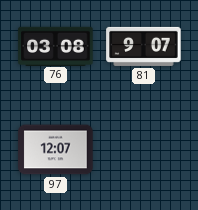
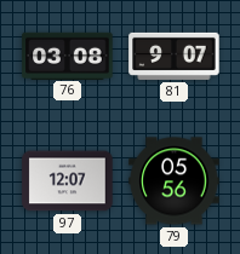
79: none -> 05:56
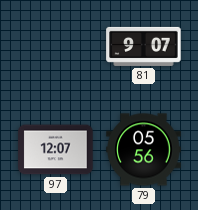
76: 03:08 -> none
